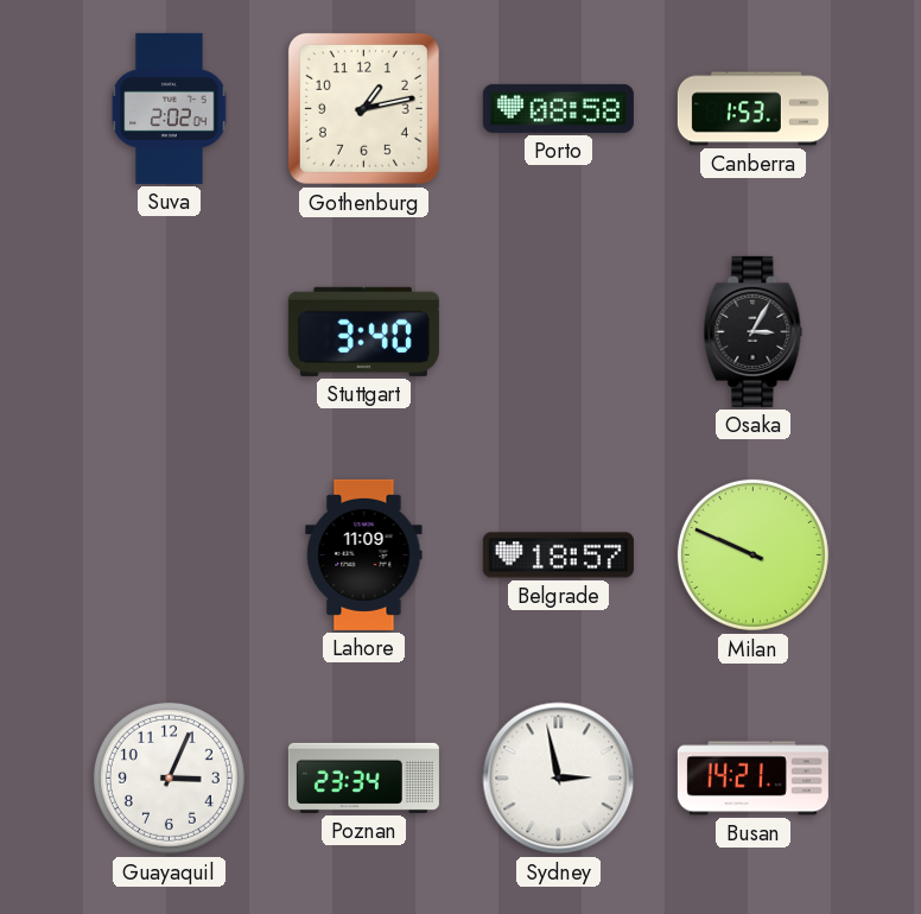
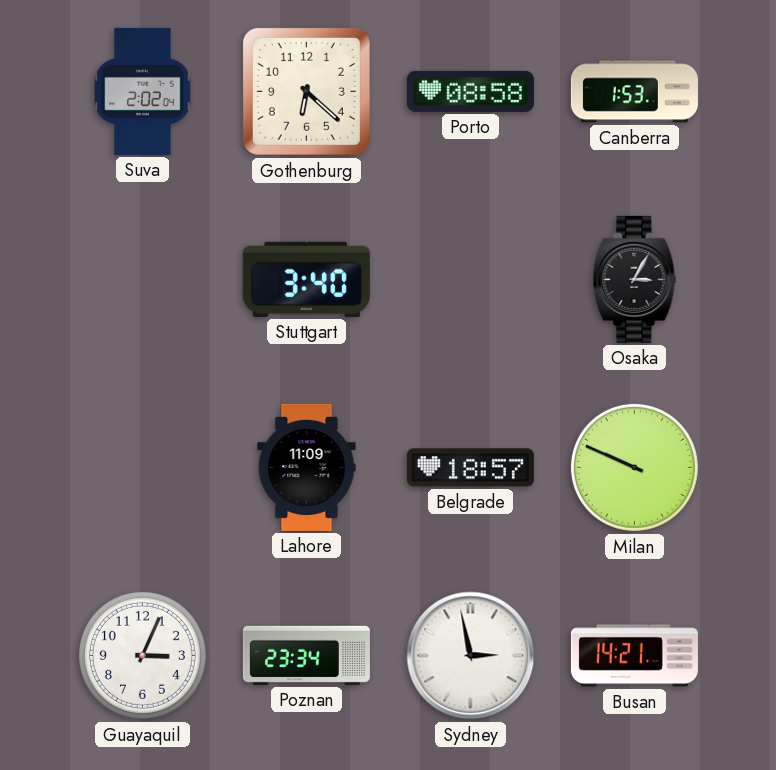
Gothenburg: 1:13 -> 6:22
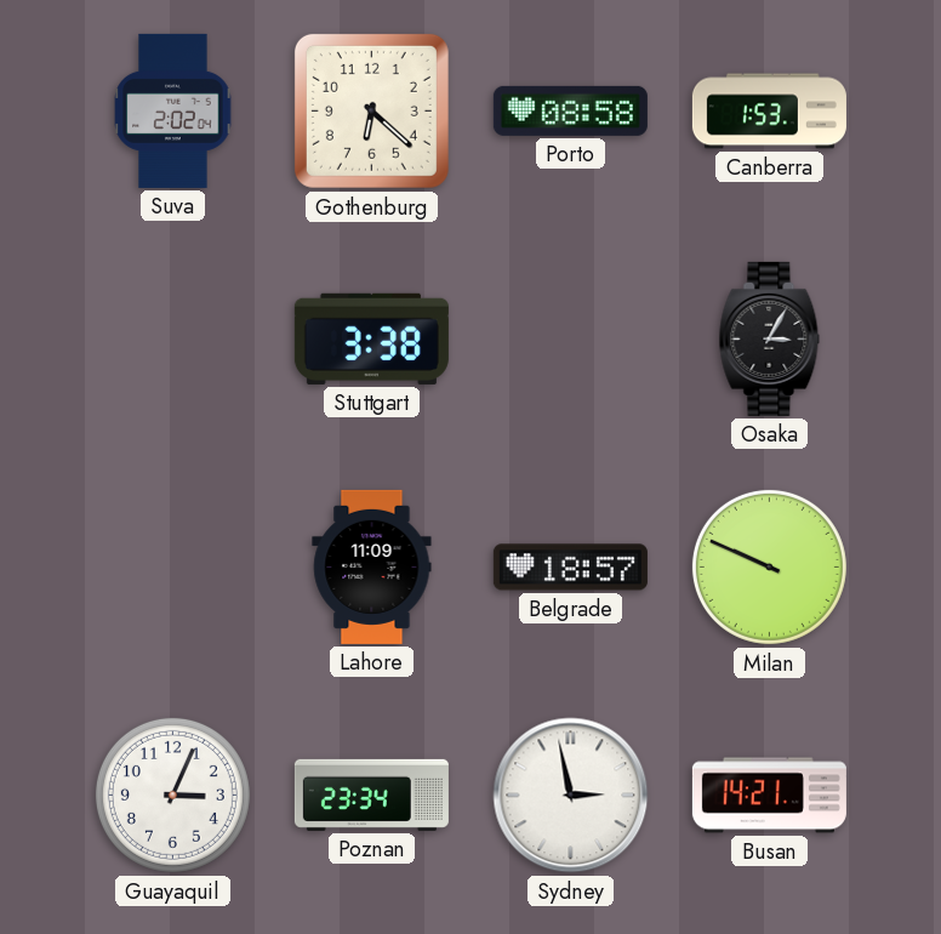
Stuttgart: 3:40 -> 3:38
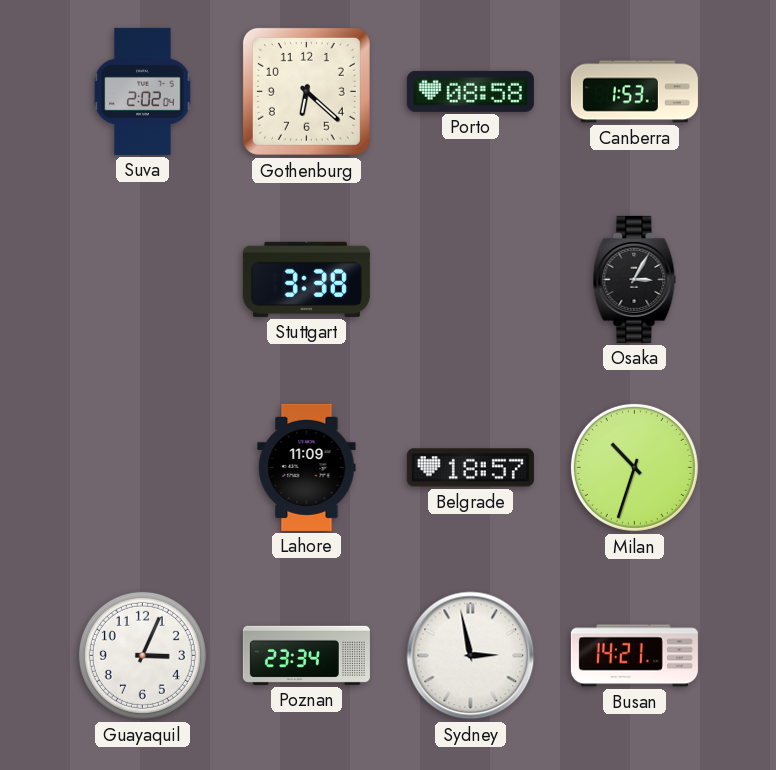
Milan: 9:49 -> 10:33
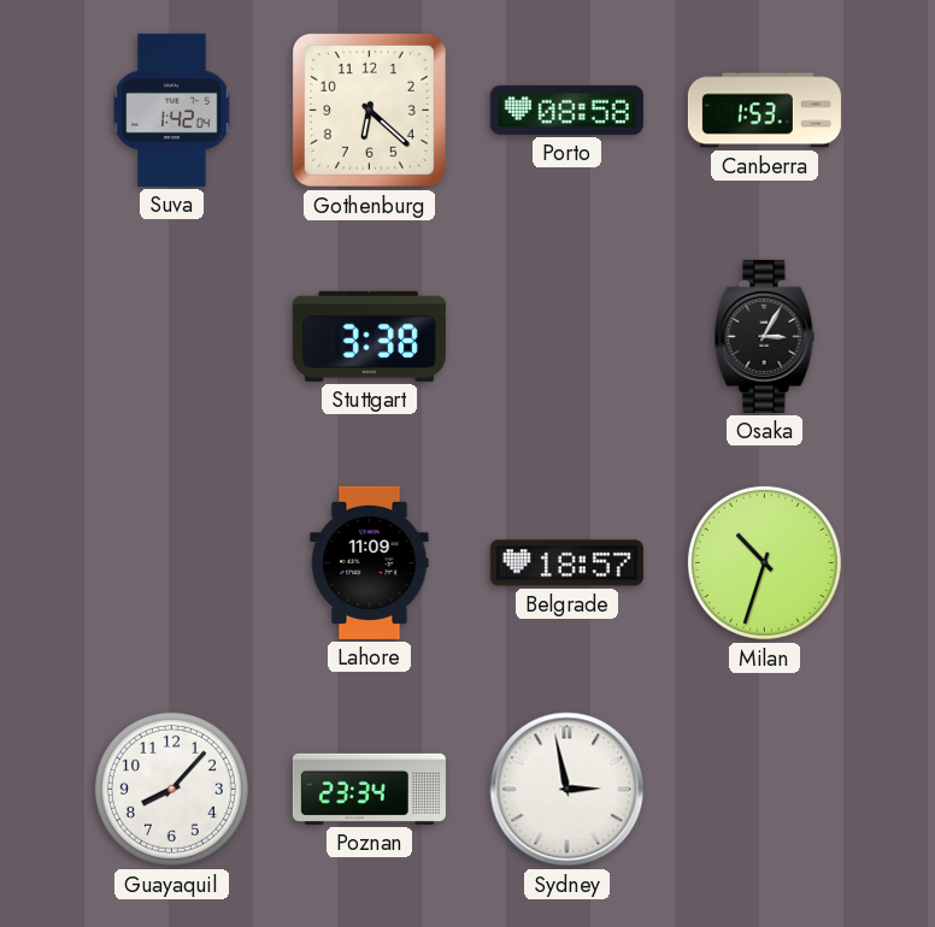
Suva: 2:02 -> 1:42
Guayaquil: 3:04 -> 8:07
Busan: 14:21 -> none
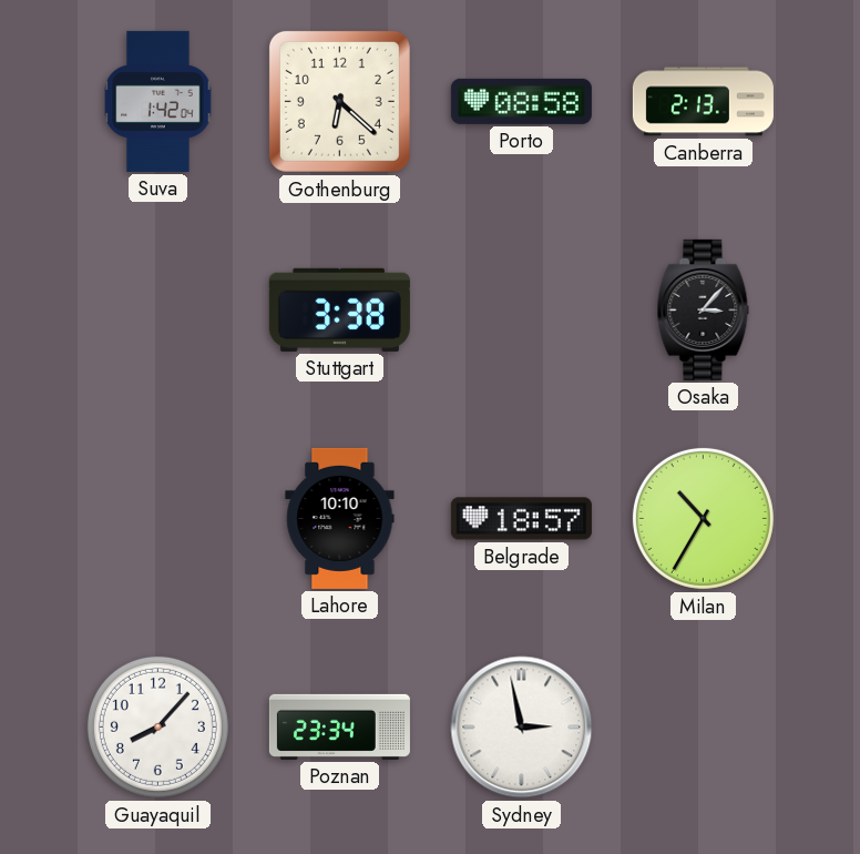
Canberra: 1:53 -> 2:13
Osaka: 3:05 -> 3:07
Lahore: 11:09 -> 10:10
Milan: 10:33 -> 10:35
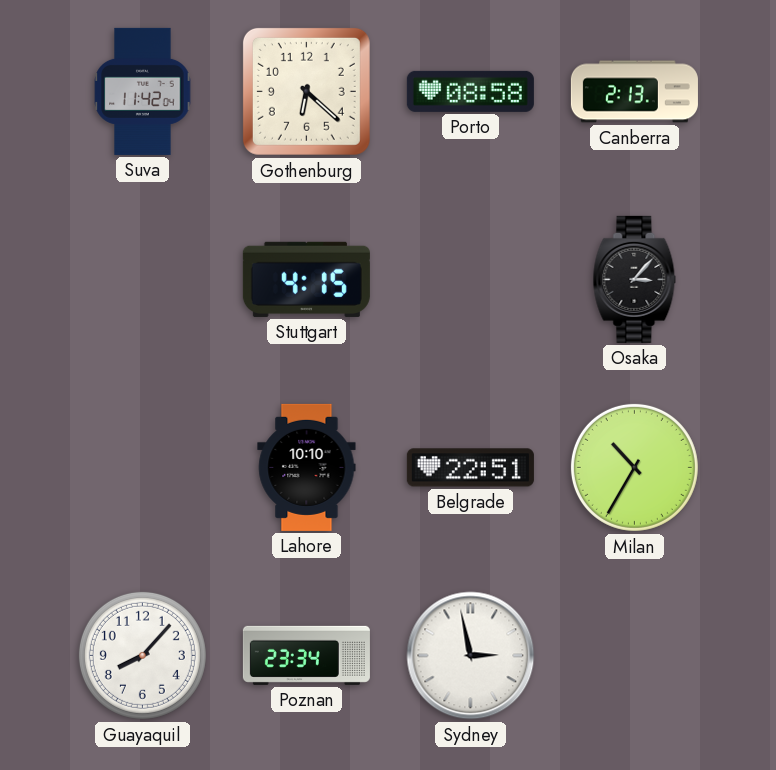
Suva: 1:42 -> 11:42
Stuttgart: 3:38 -> 4:15
Belgrade: 18:57 -> 22:51
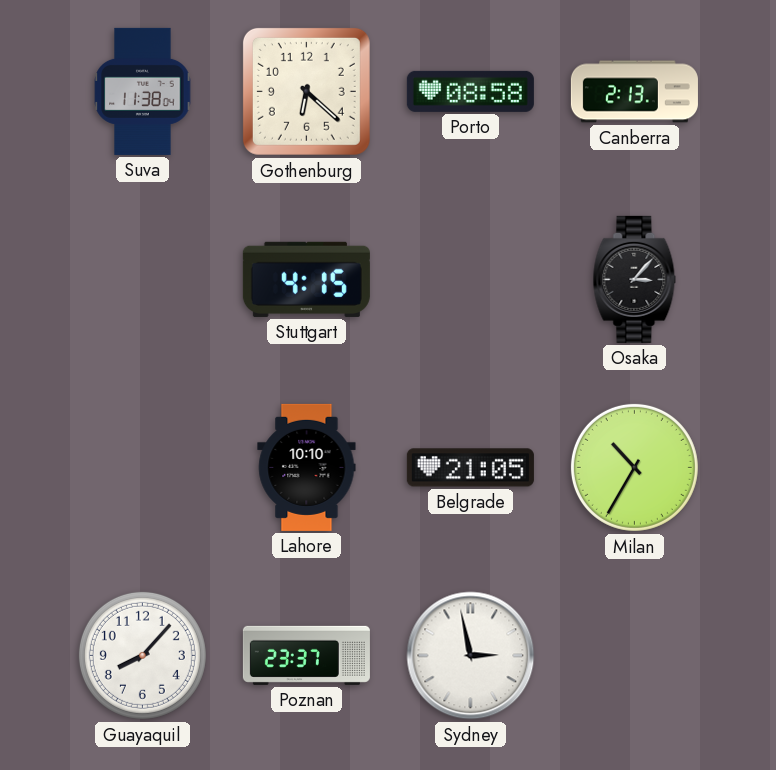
Suva: 11:42 -> 11:38
Belgrade: 22:51 -> 21:05
Poznan: 23:34 -> 23:37
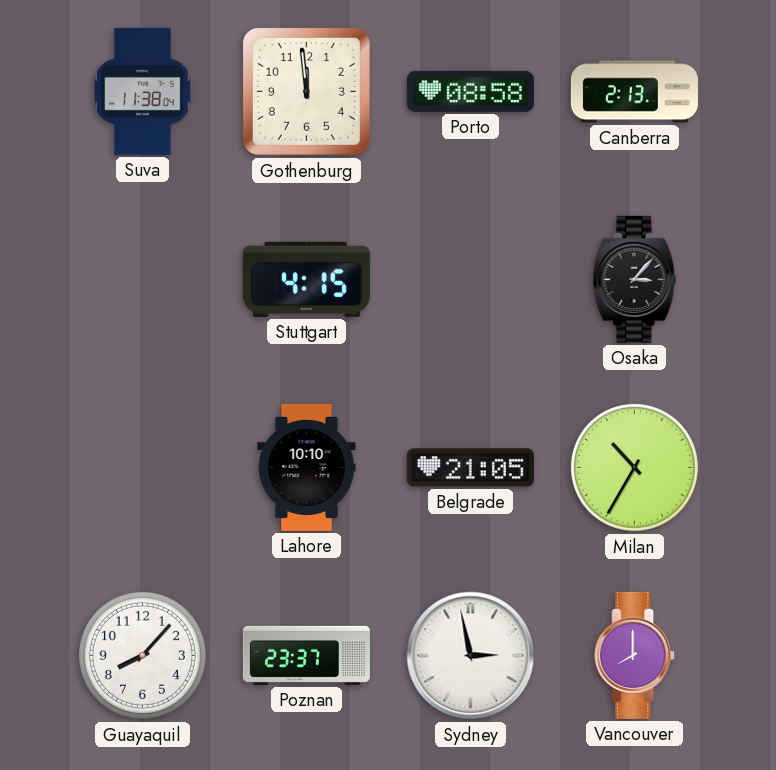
Gothenburg: 6:22 -> 11:59
Vancouver: none -> 8:00
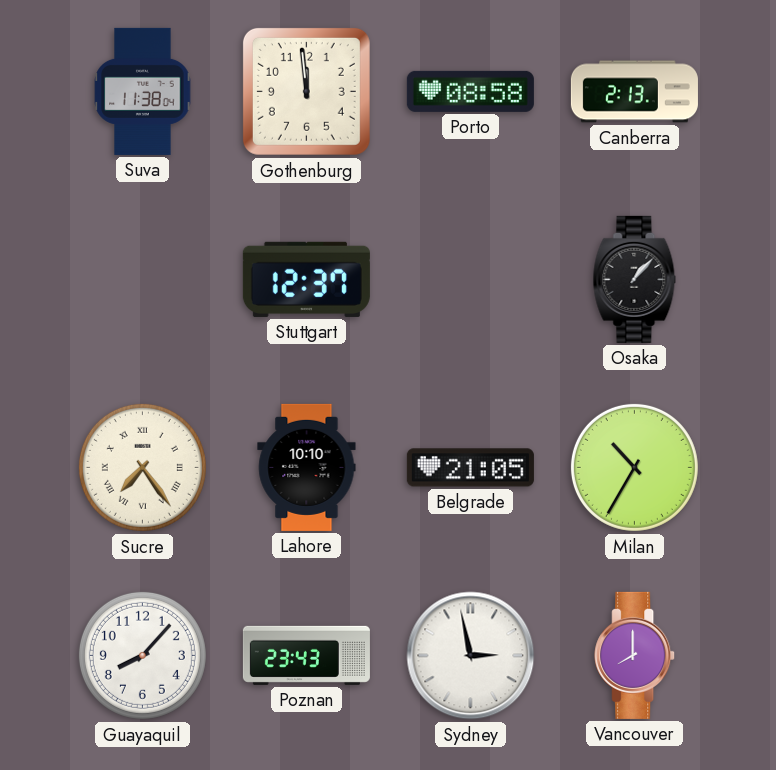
Stuttgart: 4:15 -> 12:37
Osaka: 3:07 -> 1:07
Sucre: none -> 7:24
Poznan: 23:37 -> 23:43
